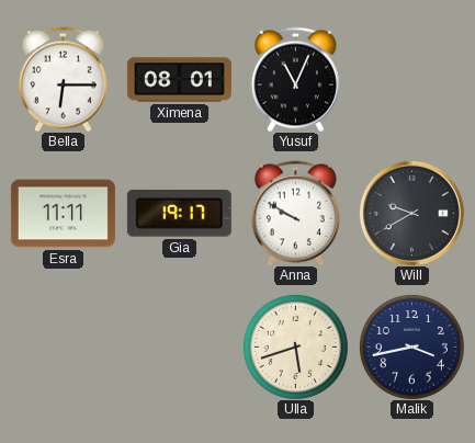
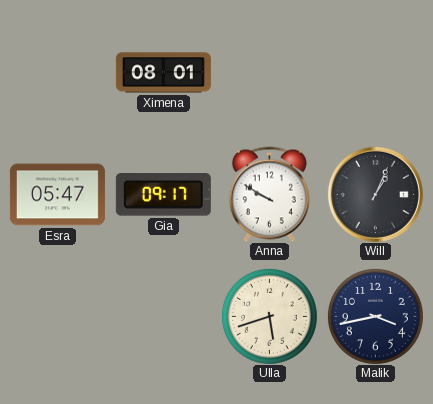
Bella: 6:15 -> none
Yusuf: 11:04 -> none
Esra: 11:11 -> 05:47
Gia: 19:17 -> 09:17
Will: 9:40 -> 1:04
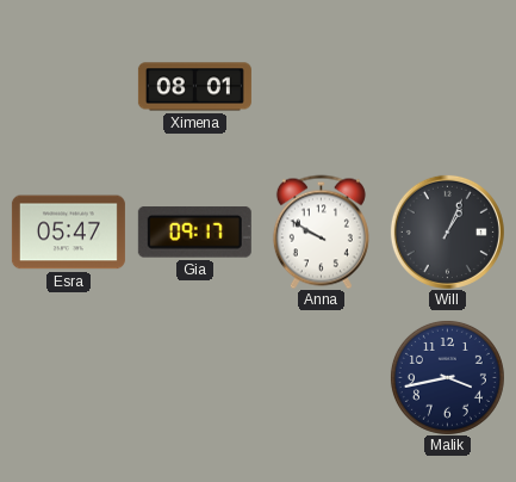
Ulla: 5:42 -> none
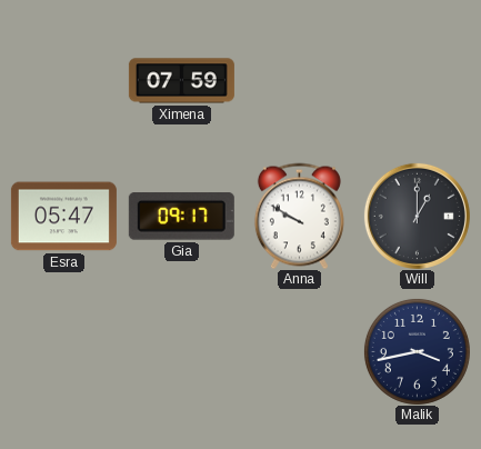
Ximena: 08:01 -> 07:59
Will: 1:04 -> 1:00
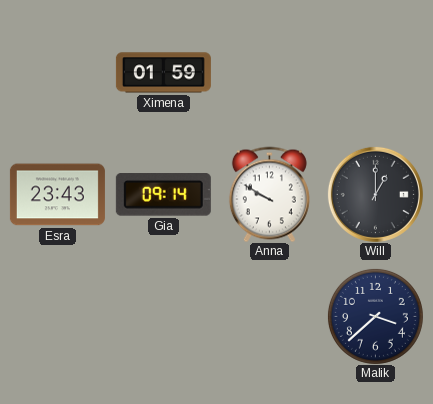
Ximena: 07:59 -> 01:59
Esra: 05:47 -> 23:43
Gia: 09:17 -> 09:14
Malik: 3:43 -> 3:38
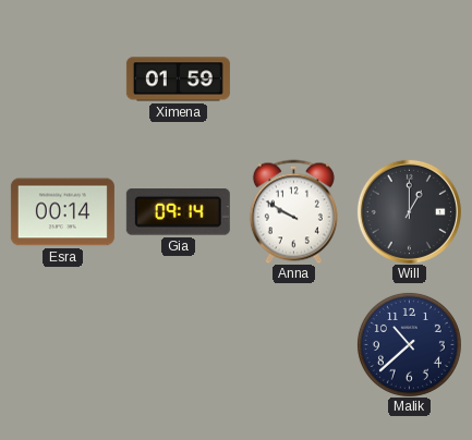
Esra: 23:43 -> 00:14
Malik: 3:38 -> 10:38
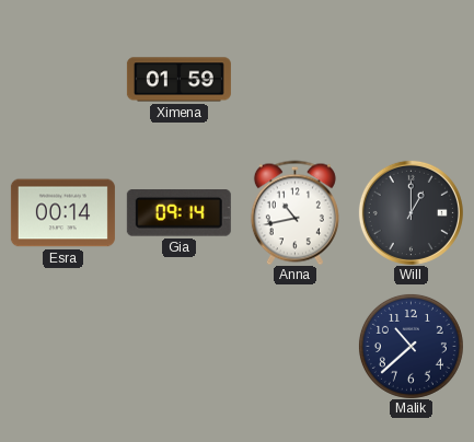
Anna: 9:50 -> 10:43
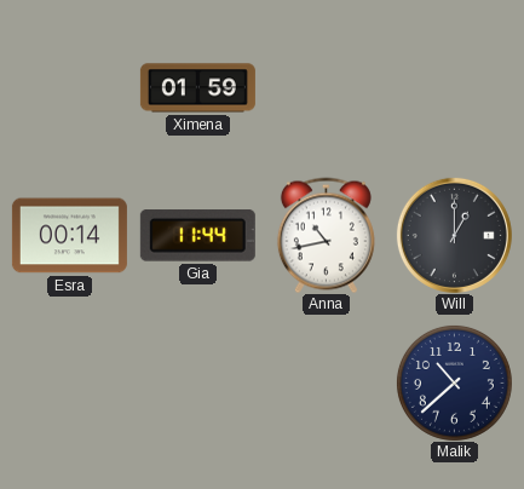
Gia: 09:14 -> 11:44
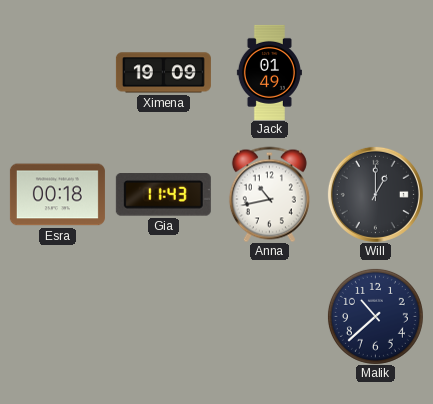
Ximena: 01:59 -> 19:09
Jack: none -> 01:49
Esra: 00:14 -> 00:18
Gia: 11:44 -> 11:43
